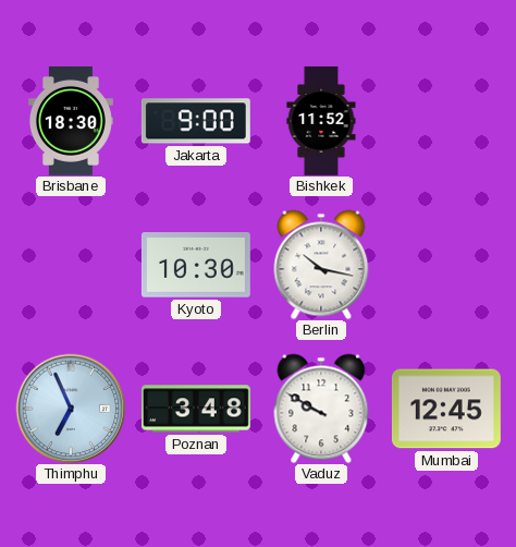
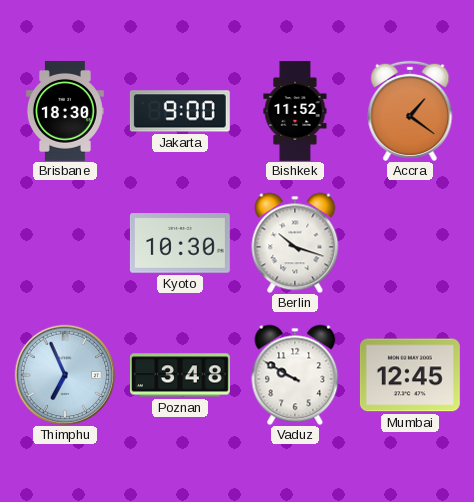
Accra: none -> 1:21
Berlin: 10:17 -> 10:18
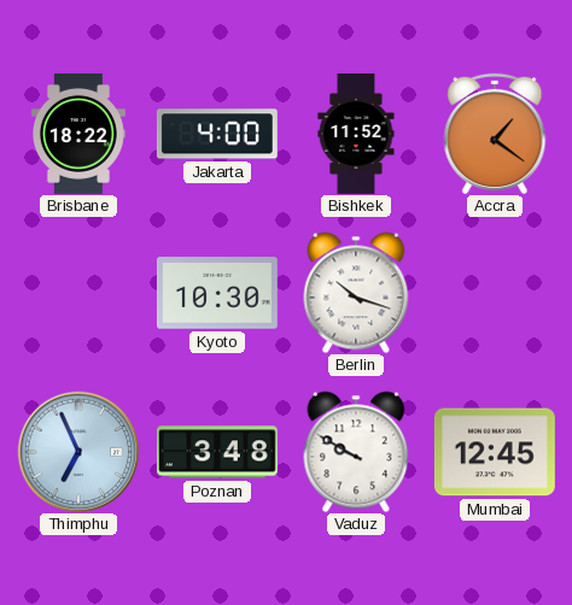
Brisbane: 18:30 -> 18:22
Jakarta: 9:00 -> 4:00
